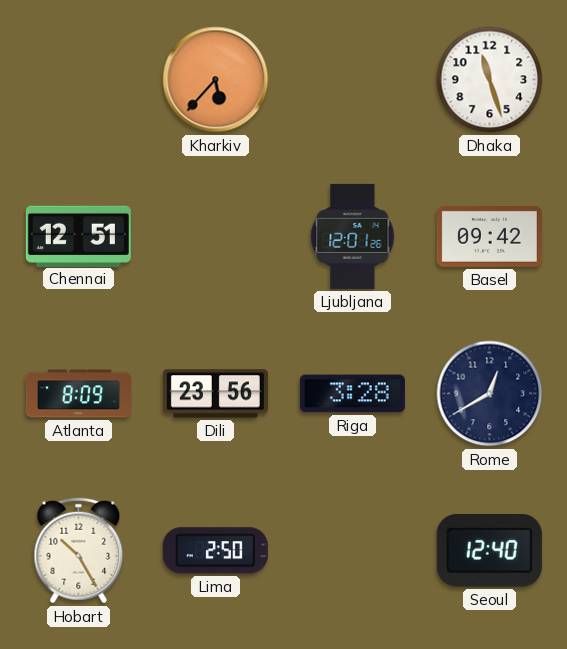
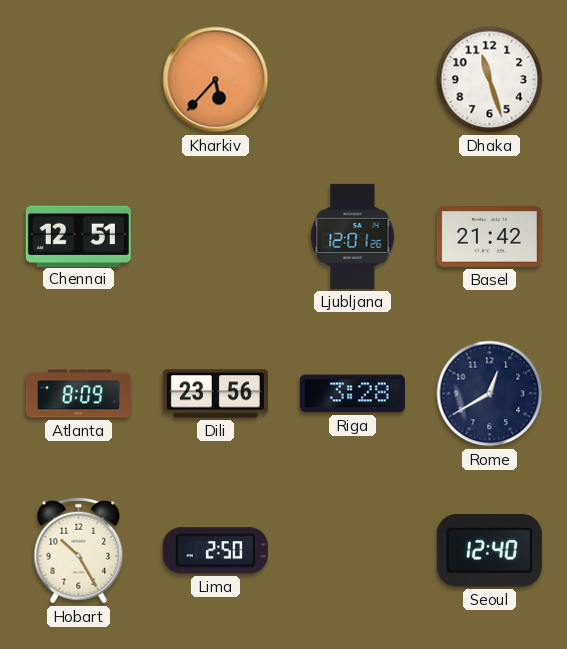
Basel: 09:42 -> 21:42
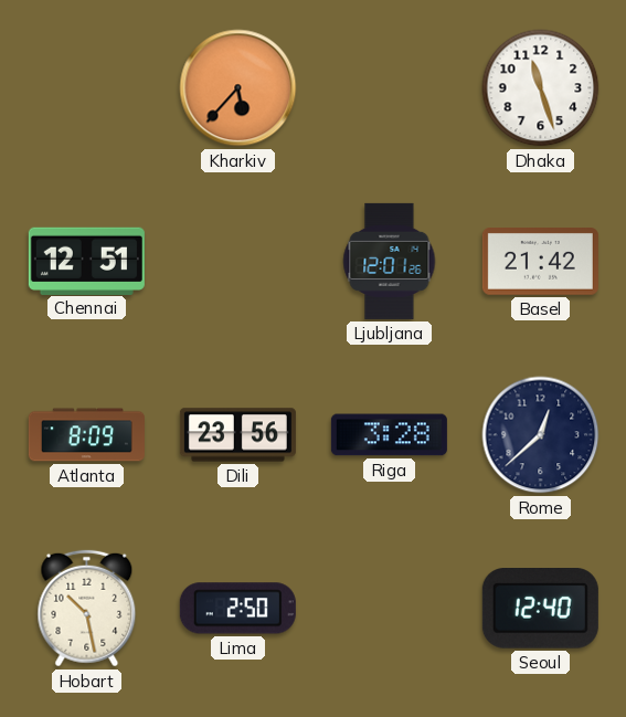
Rome: 12:40 -> 12:38
Hobart: 10:25 -> 10:28
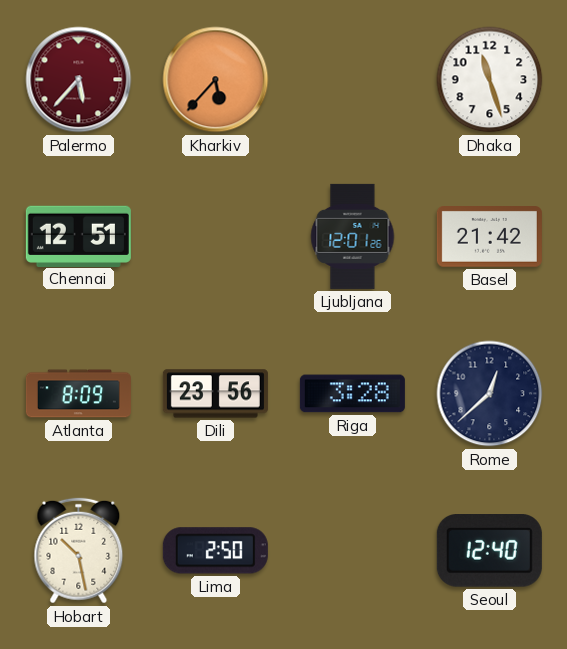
Palermo: none -> 5:37
